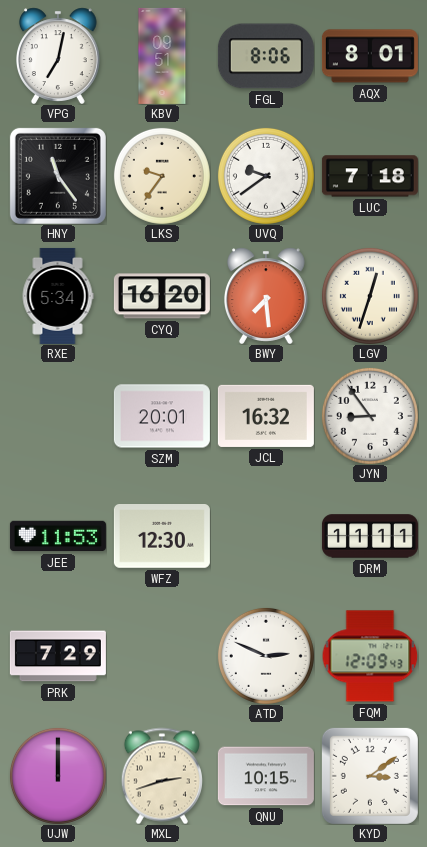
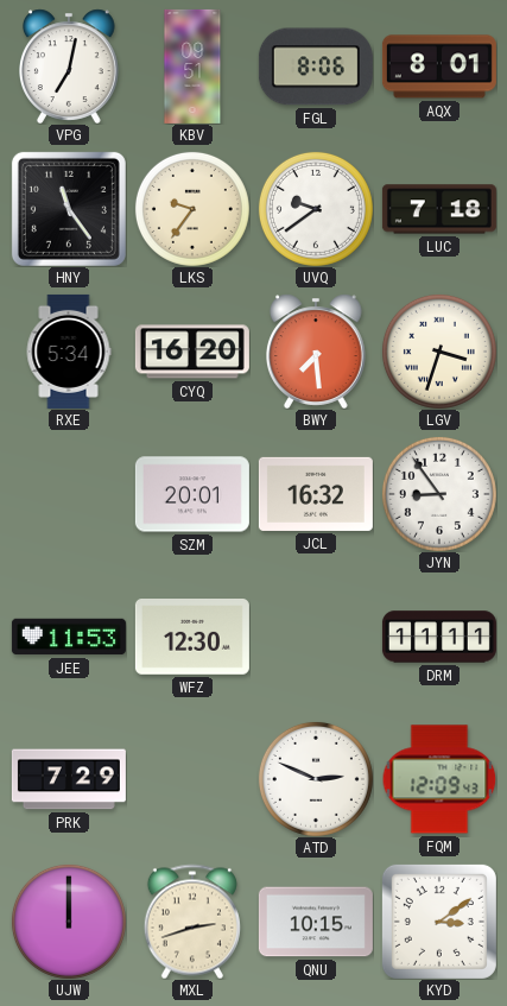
LGV: 12:33 -> 3:33
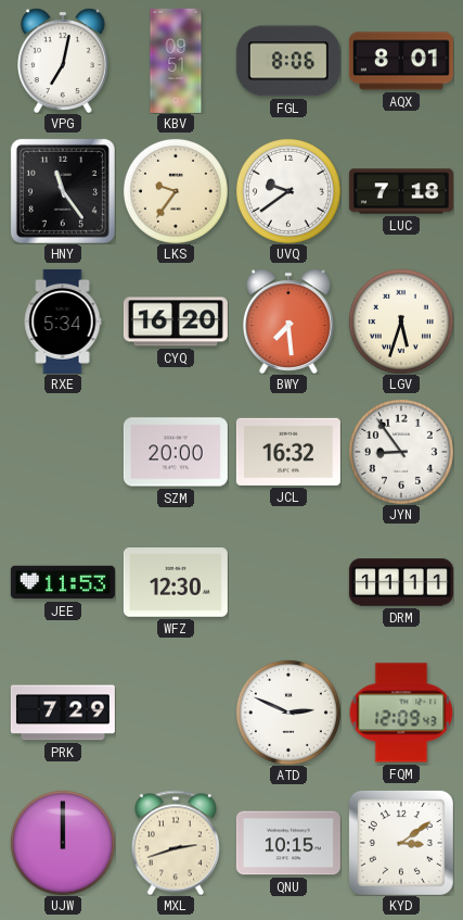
LGV: 3:33 -> 5:33
SZM: 20:01 -> 20:00
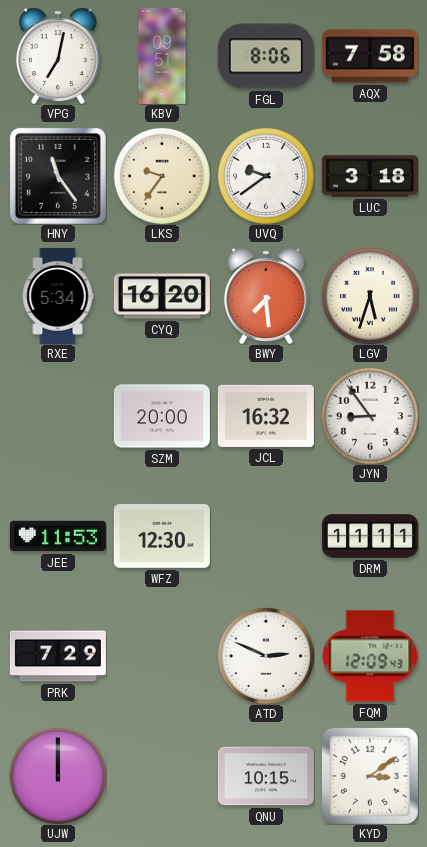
AQX: 8:01 -> 7:58
LUC: 7:18 -> 3:18
MXL: 2:42 -> none
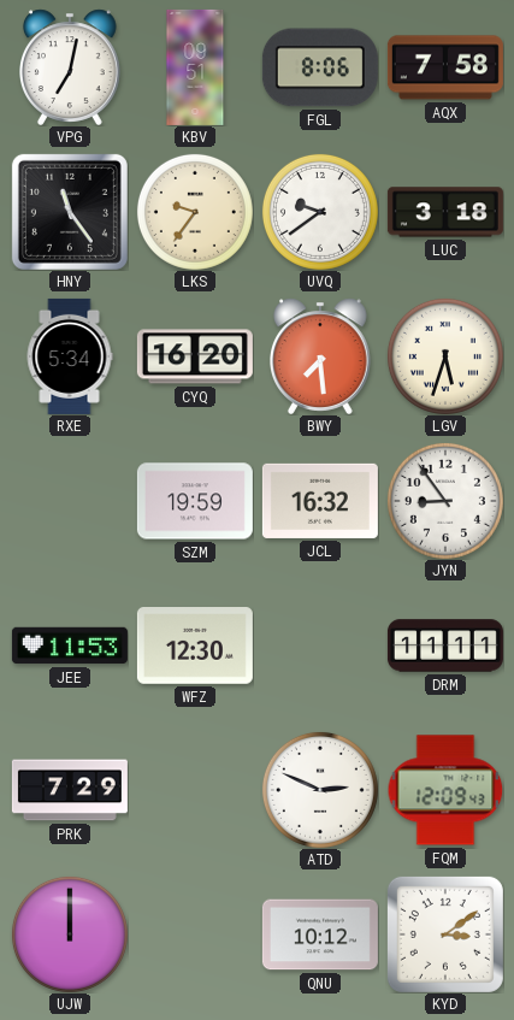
SZM: 20:00 -> 19:59
QNU: 10:15 -> 10:12
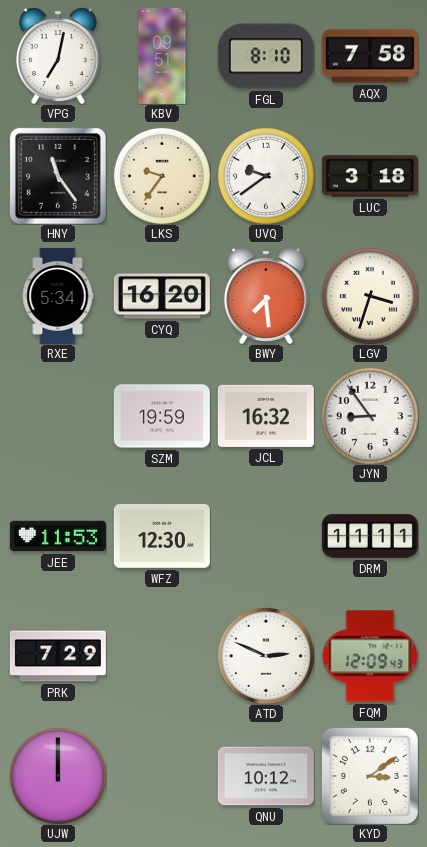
FGL: 8:06 -> 8:10
LGV: 5:33 -> 3:33
